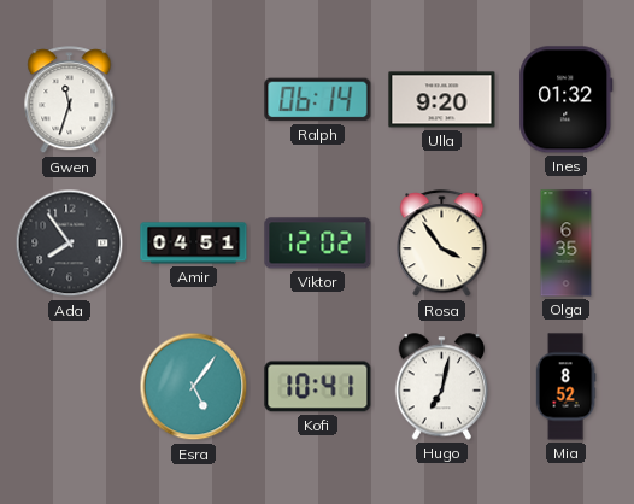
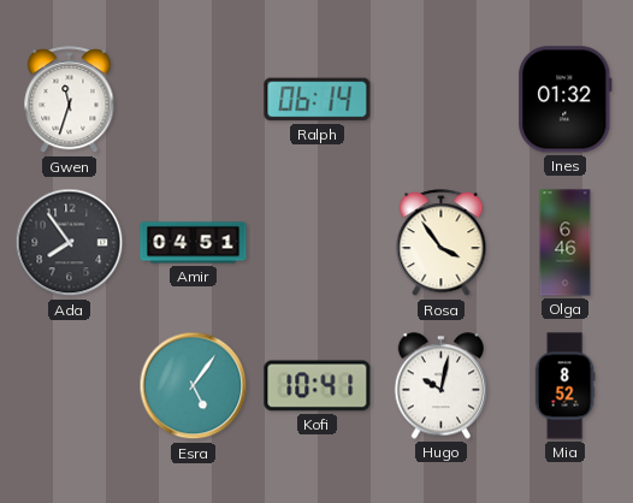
Ulla: 9:20 -> none
Viktor: 12:02 -> none
Olga: 6:35 -> 6:46
Hugo: 7:02 -> 10:02
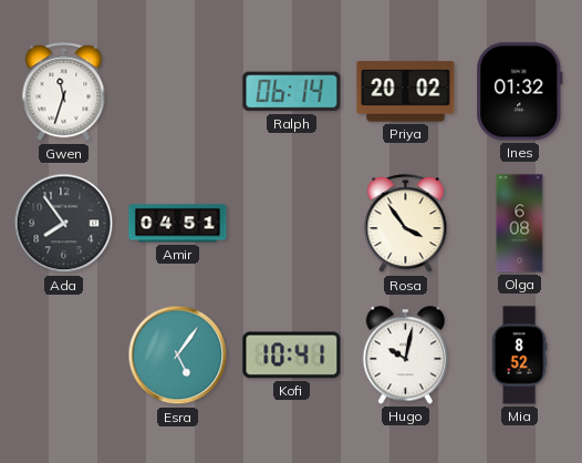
Priya: none -> 20:02
Olga: 6:46 -> 6:08
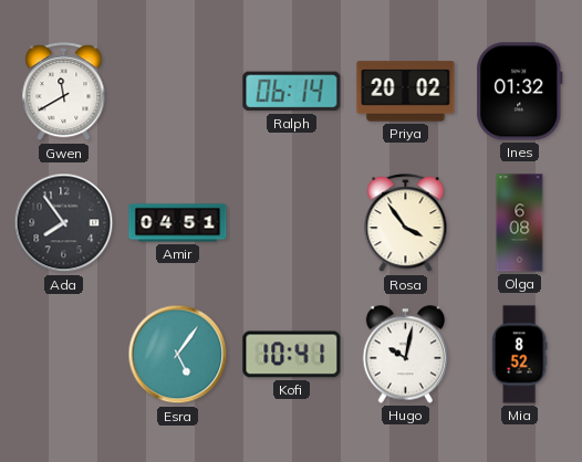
Gwen: 11:33 -> 11:40
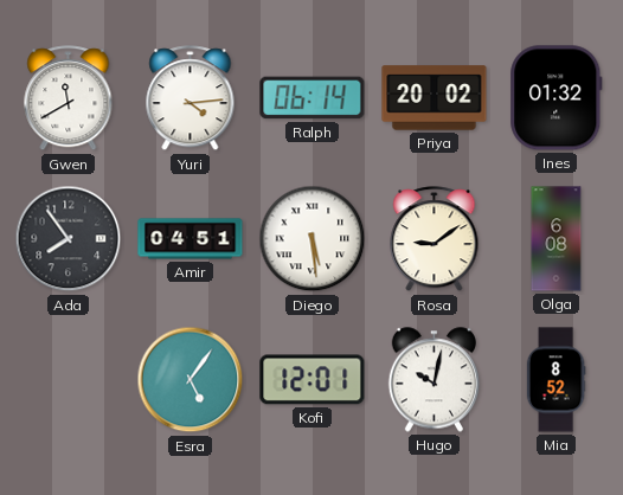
Yuri: none -> 4:14
Diego: none -> 5:29
Rosa: 3:54 -> 9:09
Kofi: 10:41 -> 12:01
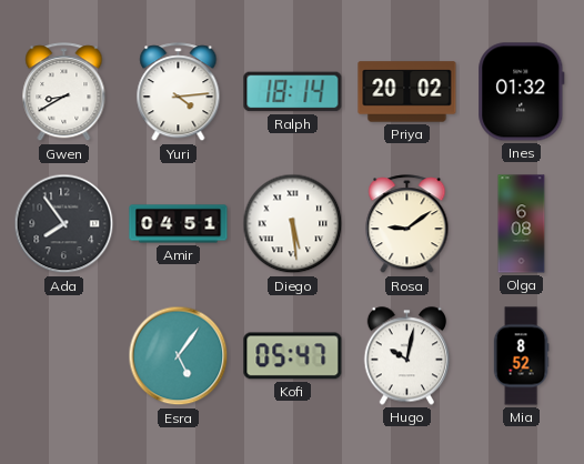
Gwen: 11:40 -> 8:40
Ralph: 06:14 -> 18:14
Kofi: 12:01 -> 05:47
